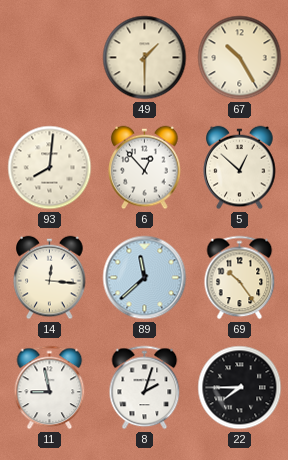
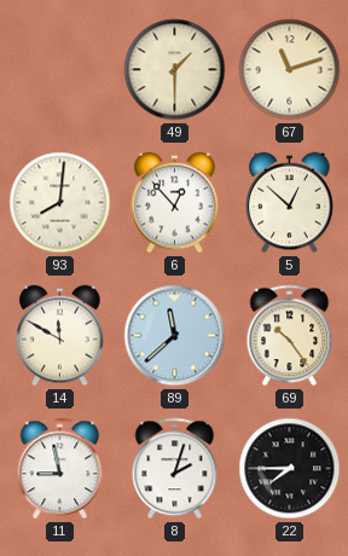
67: 10:25 -> 11:12
14: 12:16 -> 11:50
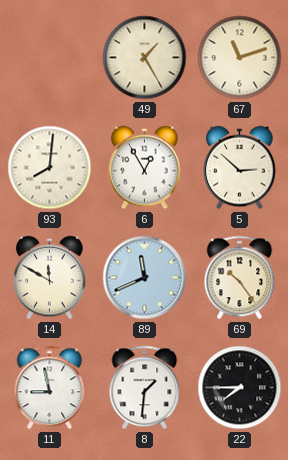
49: 1:30 -> 1:25
6: 12:53 -> 12:55
5: 12:52 -> 2:52
89: 11:38 -> 11:41
8: 2:03 -> 1:31
